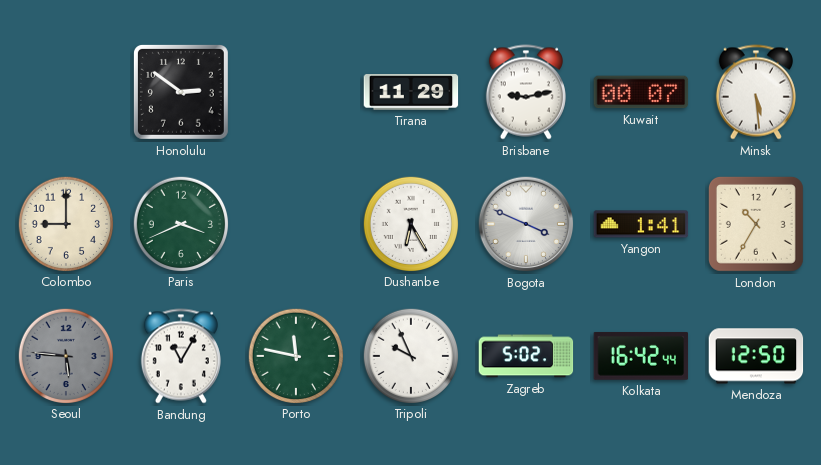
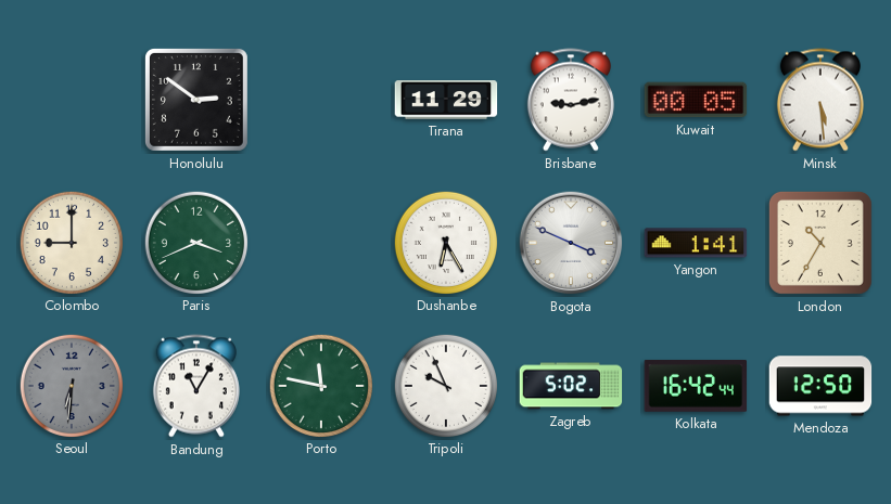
Kuwait: 00:07 -> 00:05
Seoul: 5:46 -> 6:31
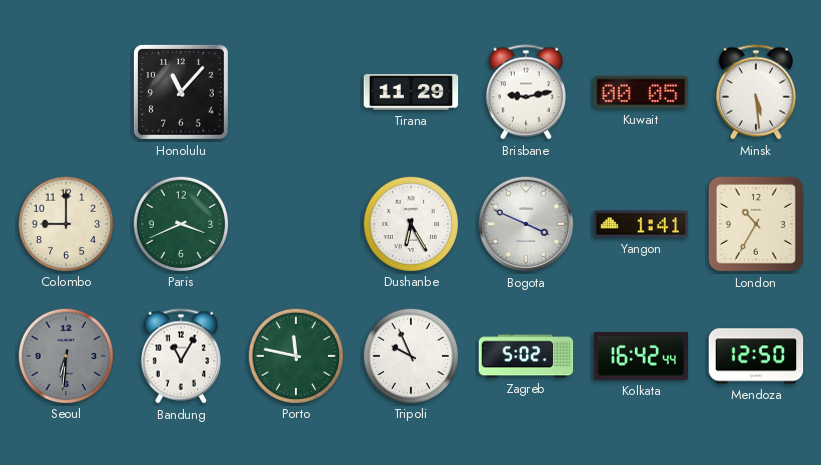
Honolulu: 2:51 -> 11:07
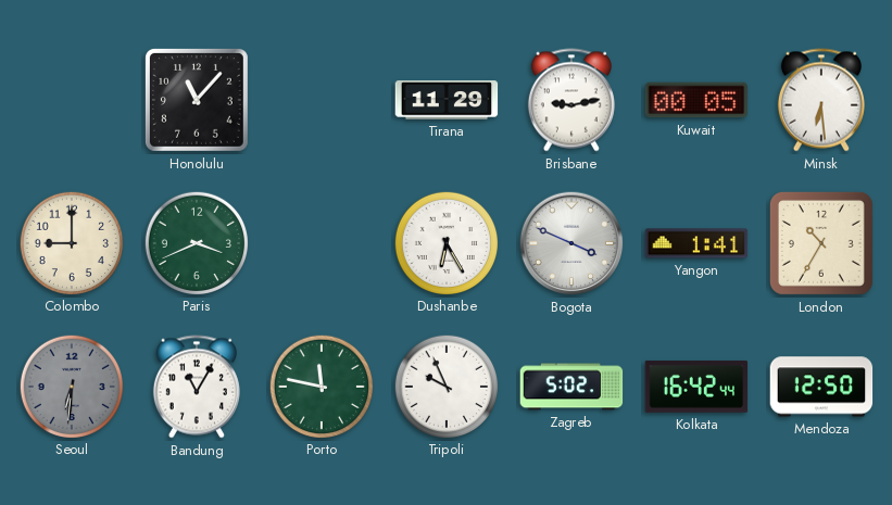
Minsk: 5:29 -> 6:29
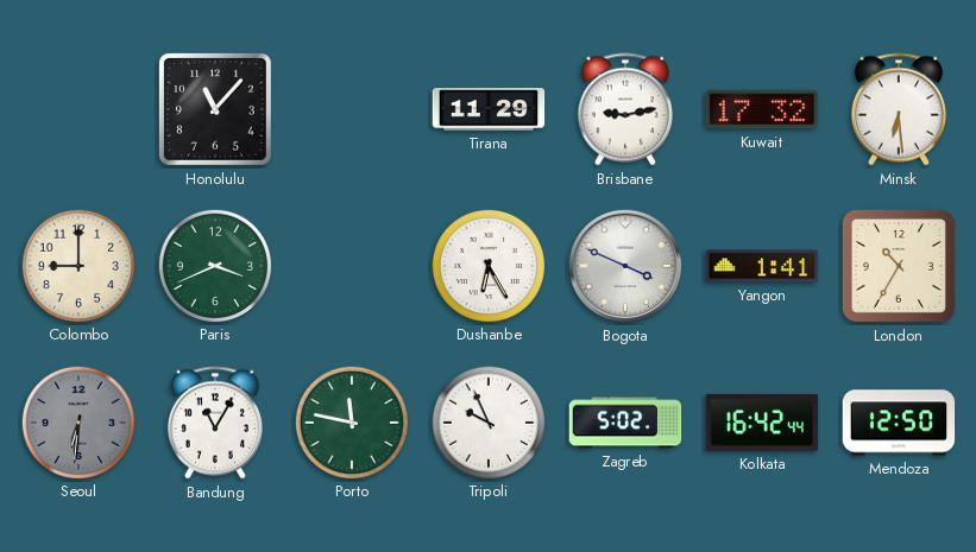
Kuwait: 00:05 -> 17:32
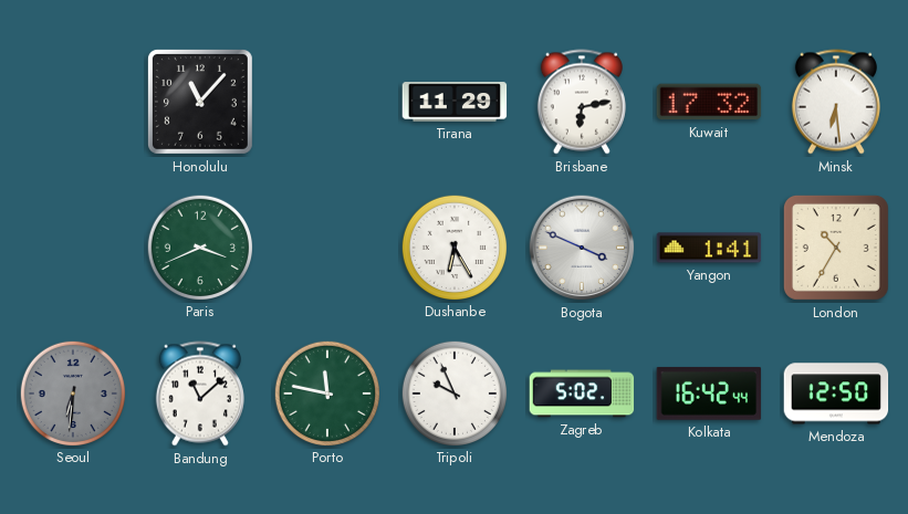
Brisbane: 9:13 -> 6:13
Colombo: 9:00 -> none
Bandung: 11:05 -> 11:08
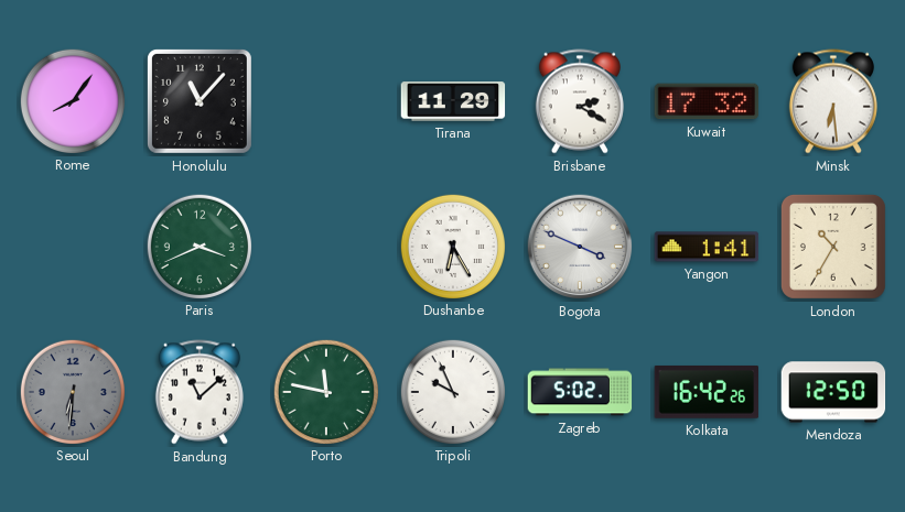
Rome: none -> 8:06
Brisbane: 6:13 -> 2:20
Kolkata: 16:42:44 -> 16:42:26
